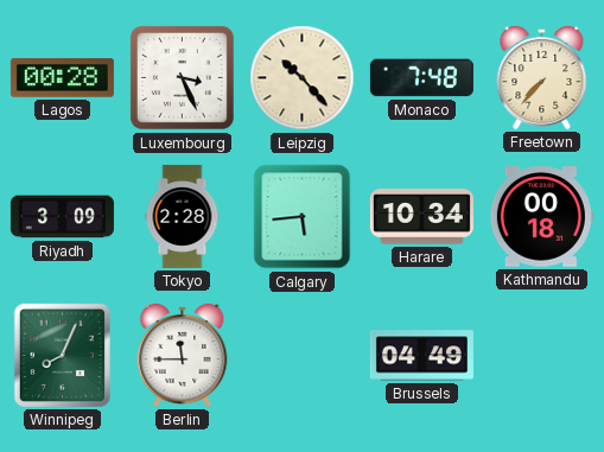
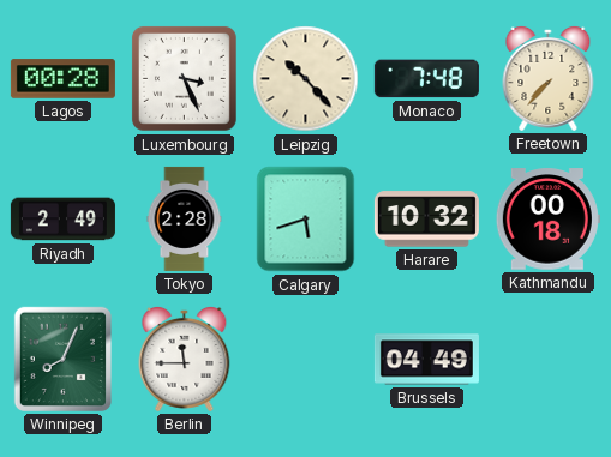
Riyadh: 3:09 -> 2:49
Calgary: 5:44 -> 5:42
Harare: 10:34 -> 10:32
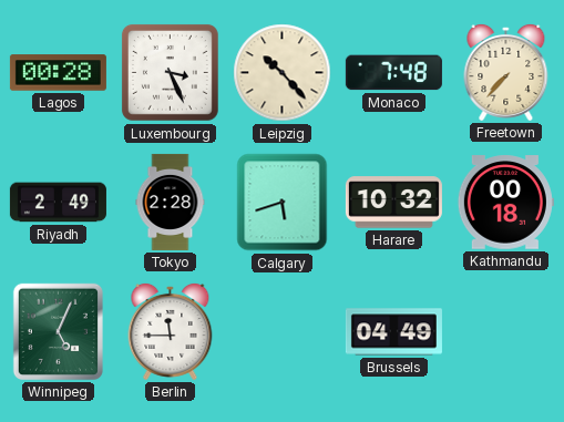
Winnipeg: 8:04 -> 5:04
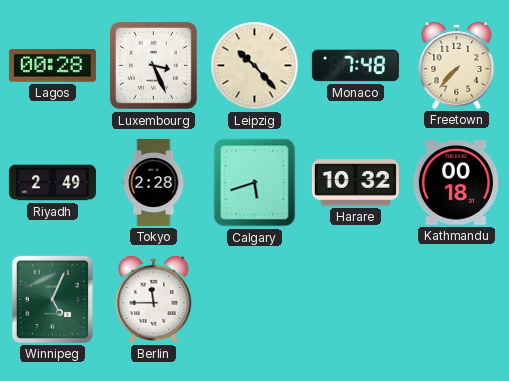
Brussels: 04:49 -> none
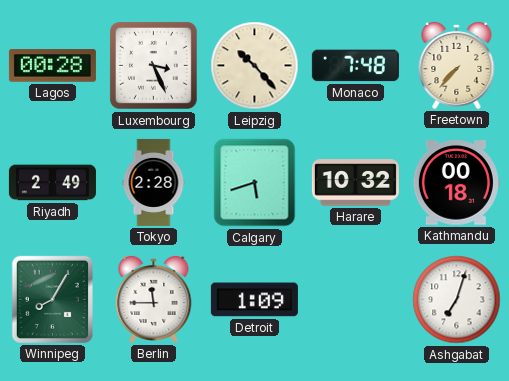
Winnipeg: 5:04 -> 8:05
Detroit: none -> 1:09
Ashgabat: none -> 7:03
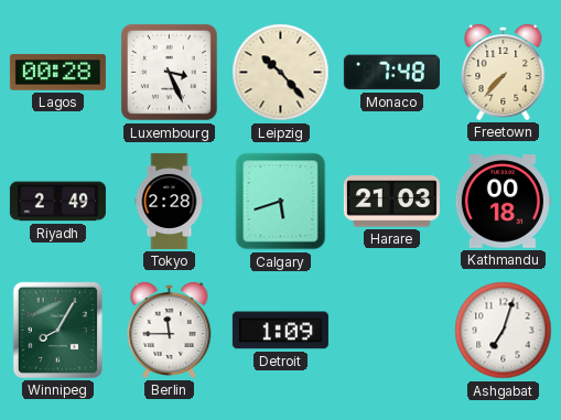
Harare: 10:32 -> 21:03
